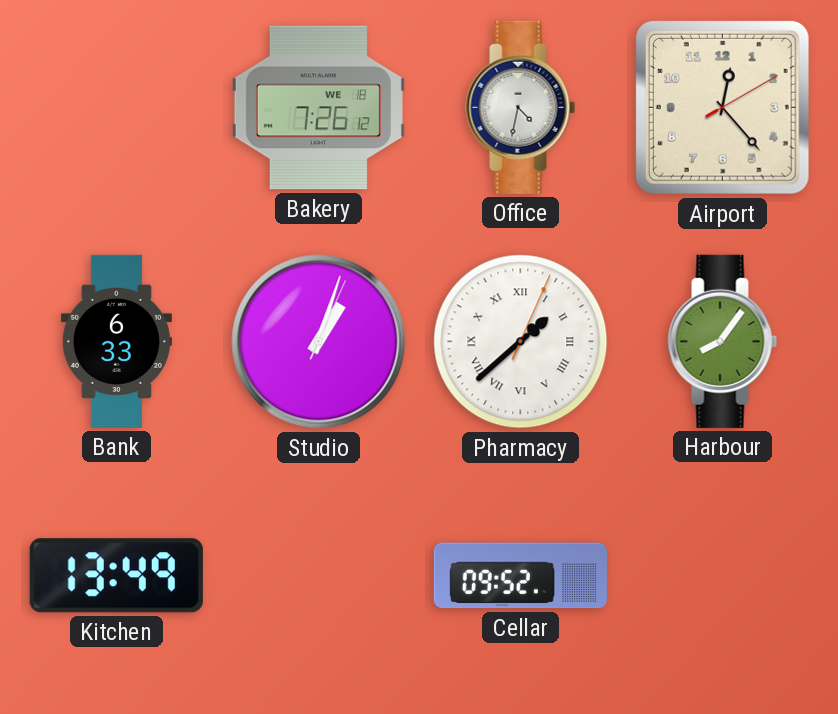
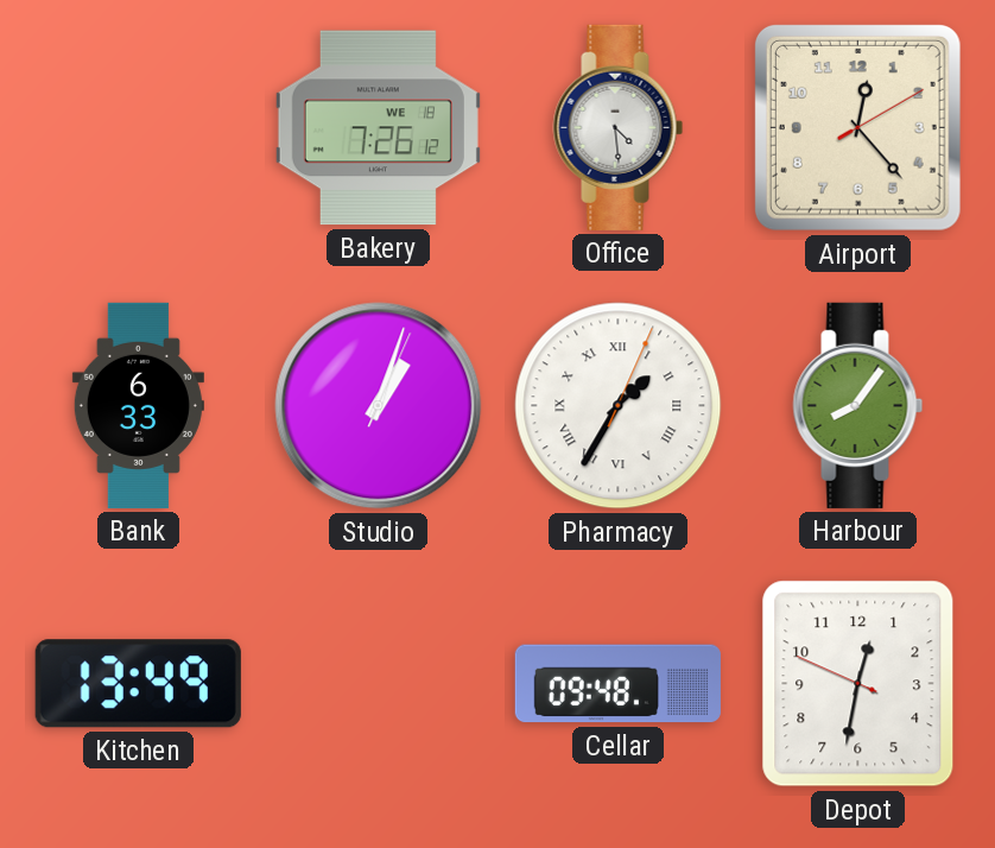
Office: 4:32 -> 4:29
Pharmacy: 1:38 -> 1:35
Cellar: 09:52 -> 09:48
Depot: none -> 12:31
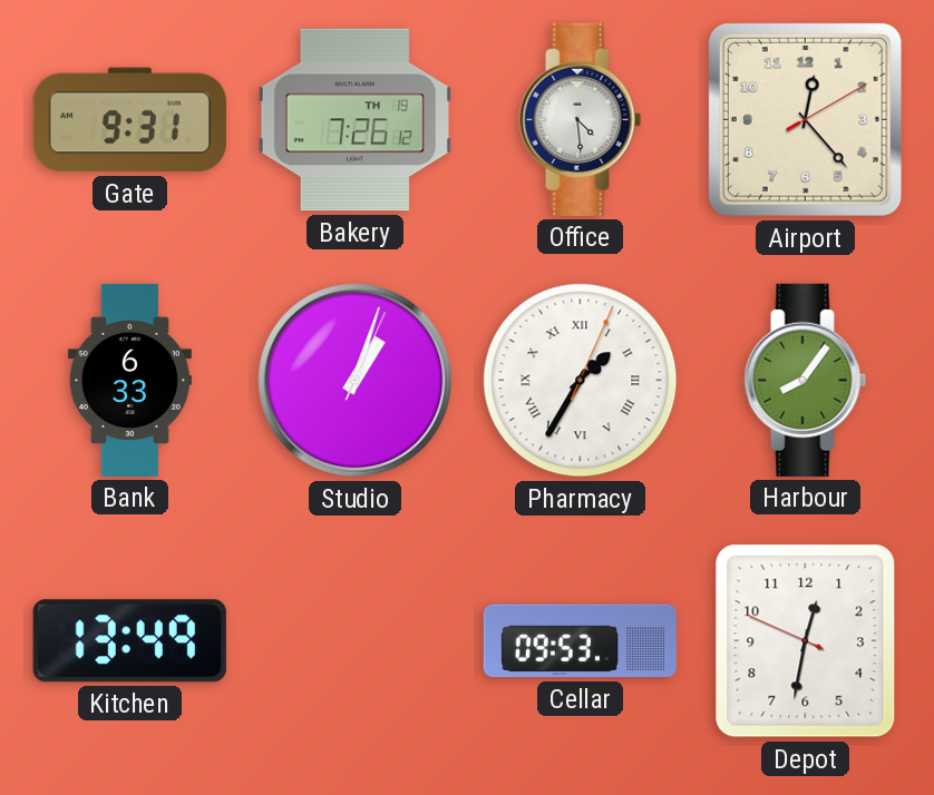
Gate: none -> 9:31
Bakery date: WE 18 -> TH 19
Cellar: 09:48 -> 09:53
